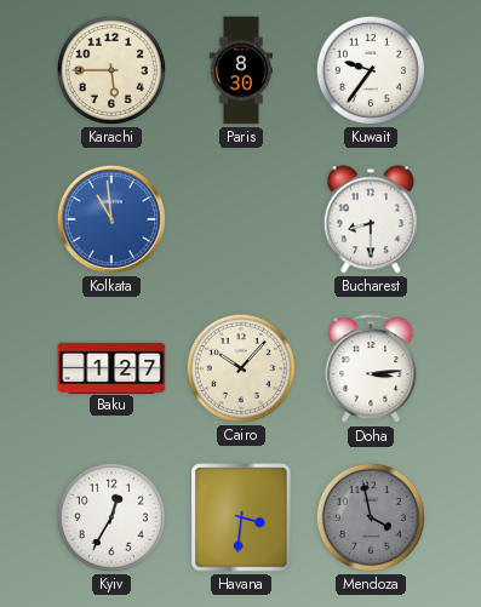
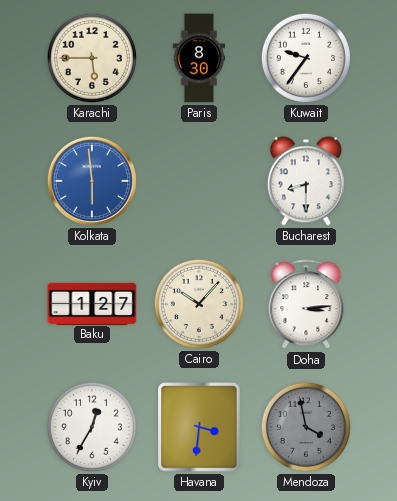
Kolkata: 10:59 -> 5:59
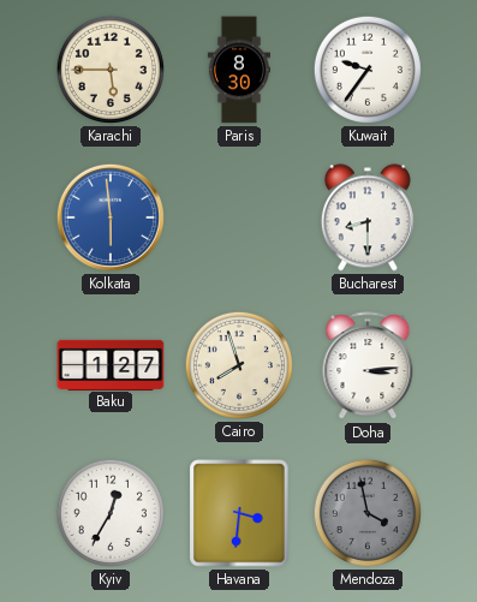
Cairo: 10:07 -> 7:57
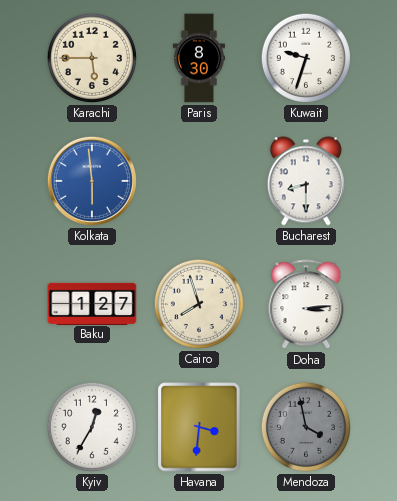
Kuwait: 9:36 -> 9:33
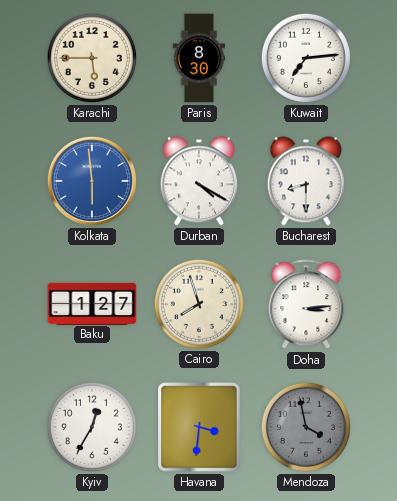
Kuwait: 9:33 -> 7:14
Durban: none -> 4:20
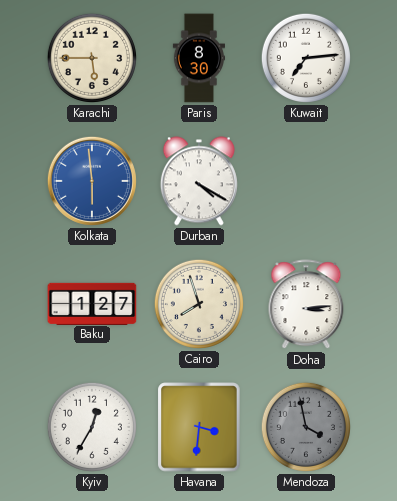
Bucharest: 8:30 -> none
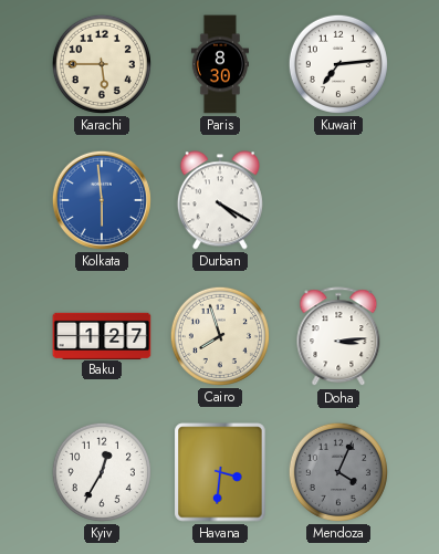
Mendoza: 3:58 -> 4:04
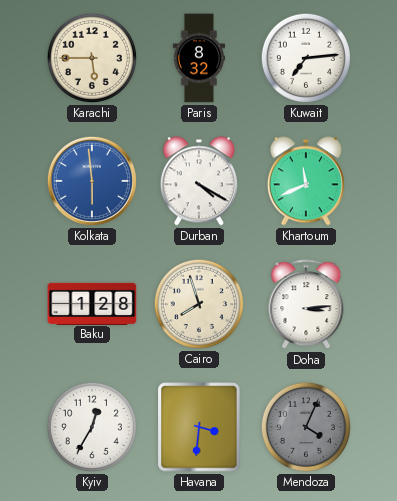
Paris: 8:30 -> 8:32
Khartoum: none -> 11:41
Baku: 1:27 -> 1:28
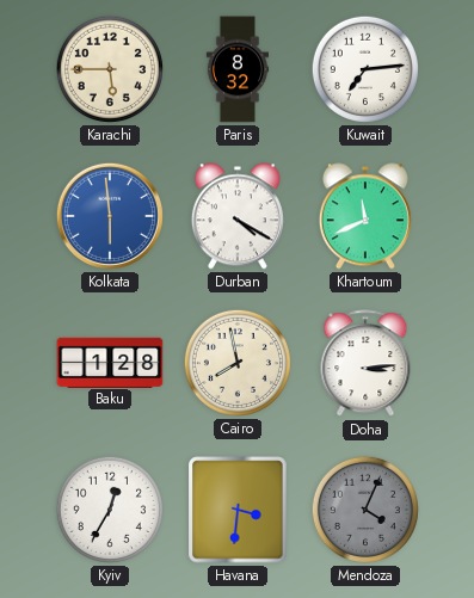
Cairo: 7:57 -> 7:58
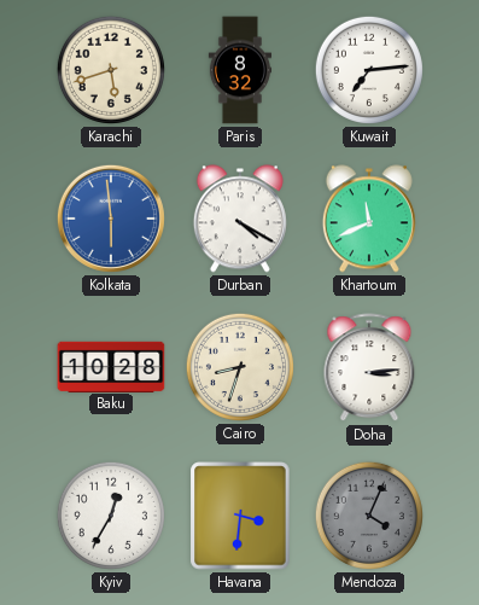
Karachi: 5:45 -> 5:42
Baku: 1:28 -> 10:28
Cairo: 7:58 -> 8:33
